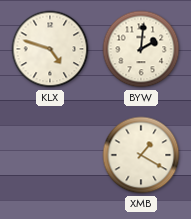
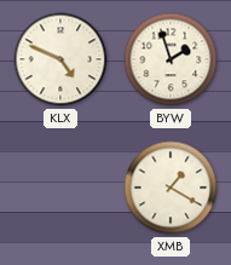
KLX: 4:48 -> 4:49
BYW: 2:01 -> 1:57
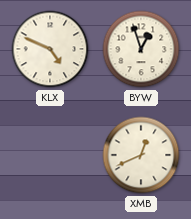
BYW: 1:57 -> 12:57
XMB: 1:20 -> 12:41
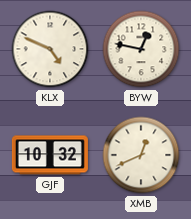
BYW: 12:57 -> 12:47
GJF: none -> 10:32
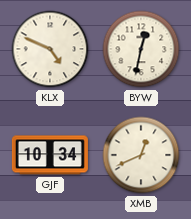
BYW: 12:47 -> 12:32
GJF: 10:32 -> 10:34
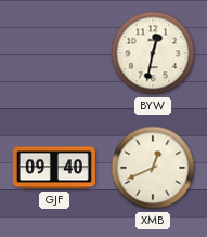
KLX: 4:49 -> none
GJF: 10:34 -> 09:40
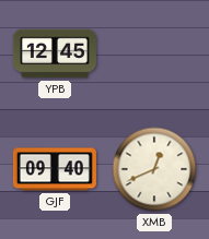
YPB: none -> 12:45
BYW: 12:32 -> none
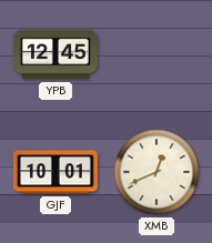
GJF: 09:40 -> 10:01
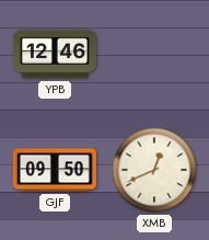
YPB: 12:45 -> 12:46
GJF: 10:01 -> 09:50
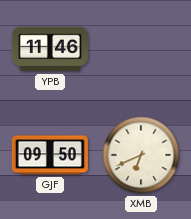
YPB: 12:46 -> 11:46
XMB: 12:41 -> 6:41
